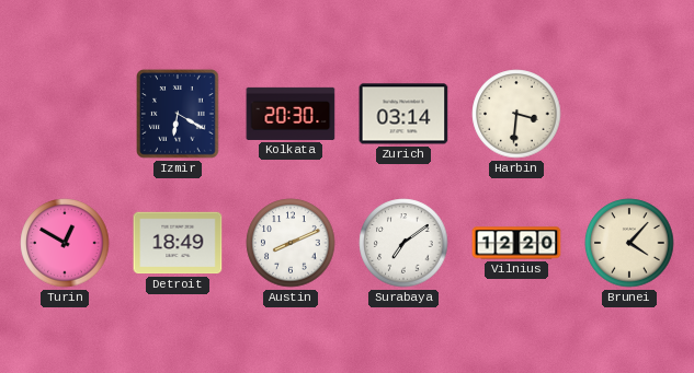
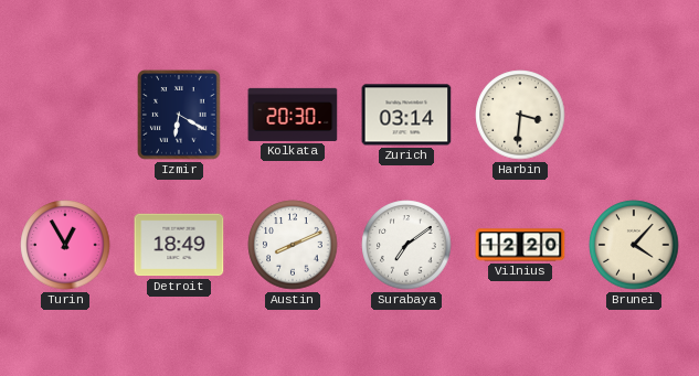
Turin: 12:50 -> 12:55
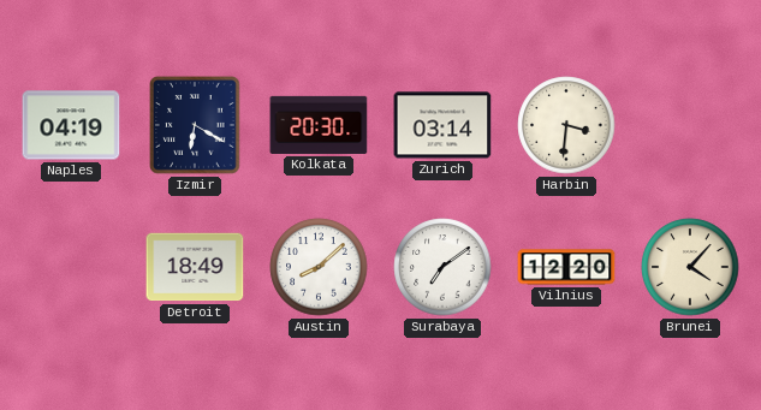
Naples: none -> 04:19
Turin: 12:55 -> none
Austin: 8:11 -> 8:08
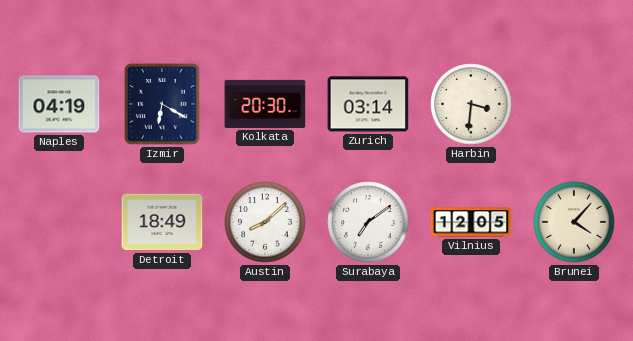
Vilnius: 12:20 -> 12:05
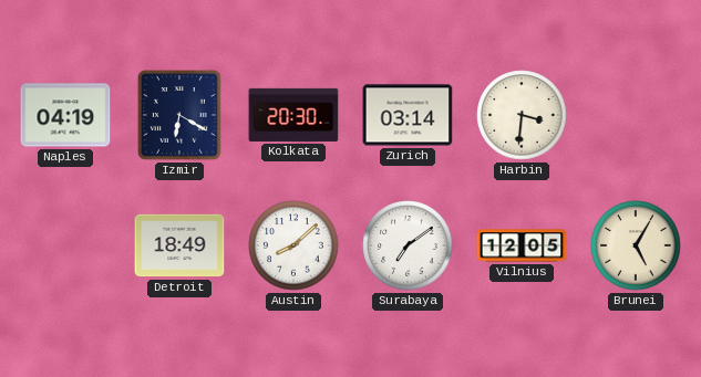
Brunei: 4:07 -> 5:05
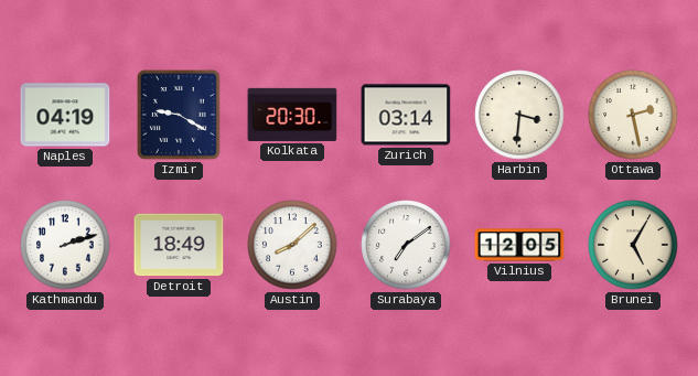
Izmir: 6:20 -> 9:20
Ottawa: none -> 2:28
Kathmandu: none -> 2:12
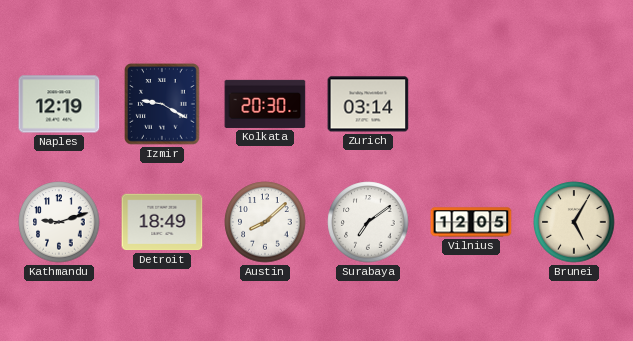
Naples: 04:19 -> 12:19
Harbin: 3:31 -> none
Ottawa: 2:28 -> none
Kathmandu: 2:12 -> 9:12
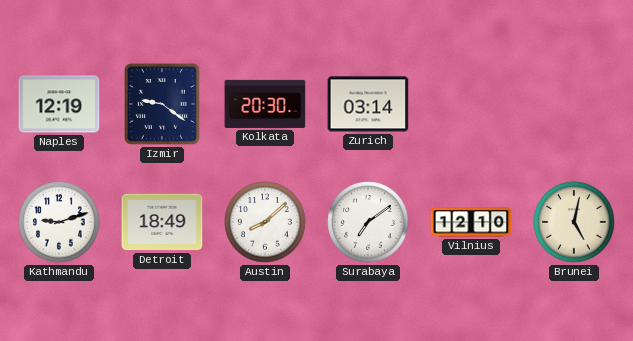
Izmir: 9:20 -> 9:21
Vilnius: 12:05 -> 12:10
Brunei: 5:05 -> 5:02
